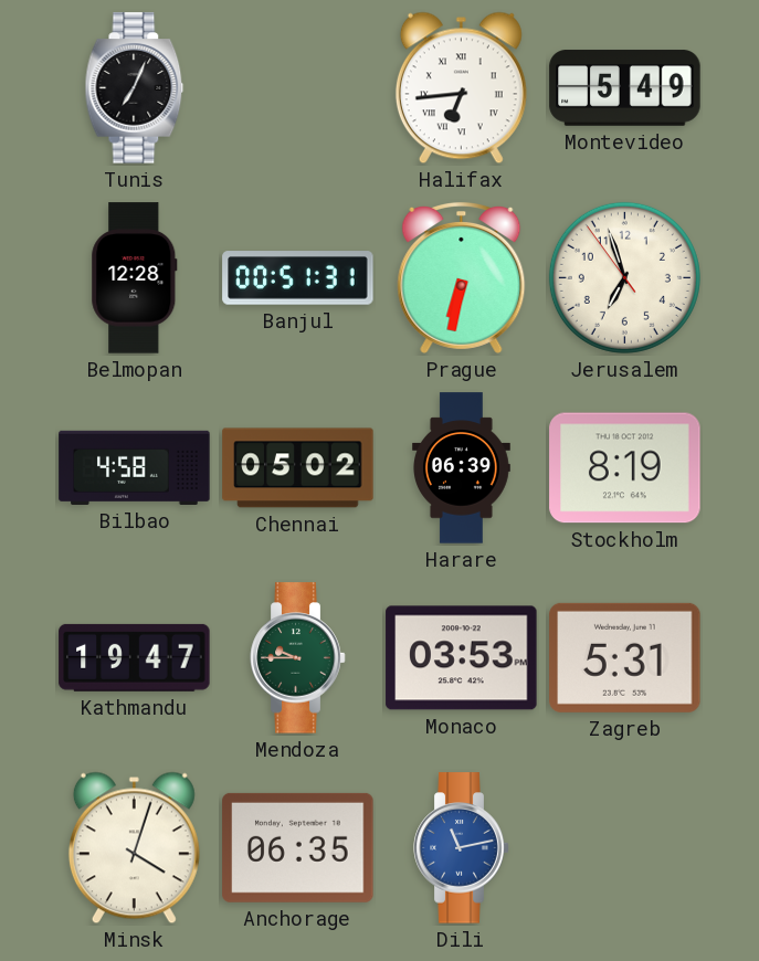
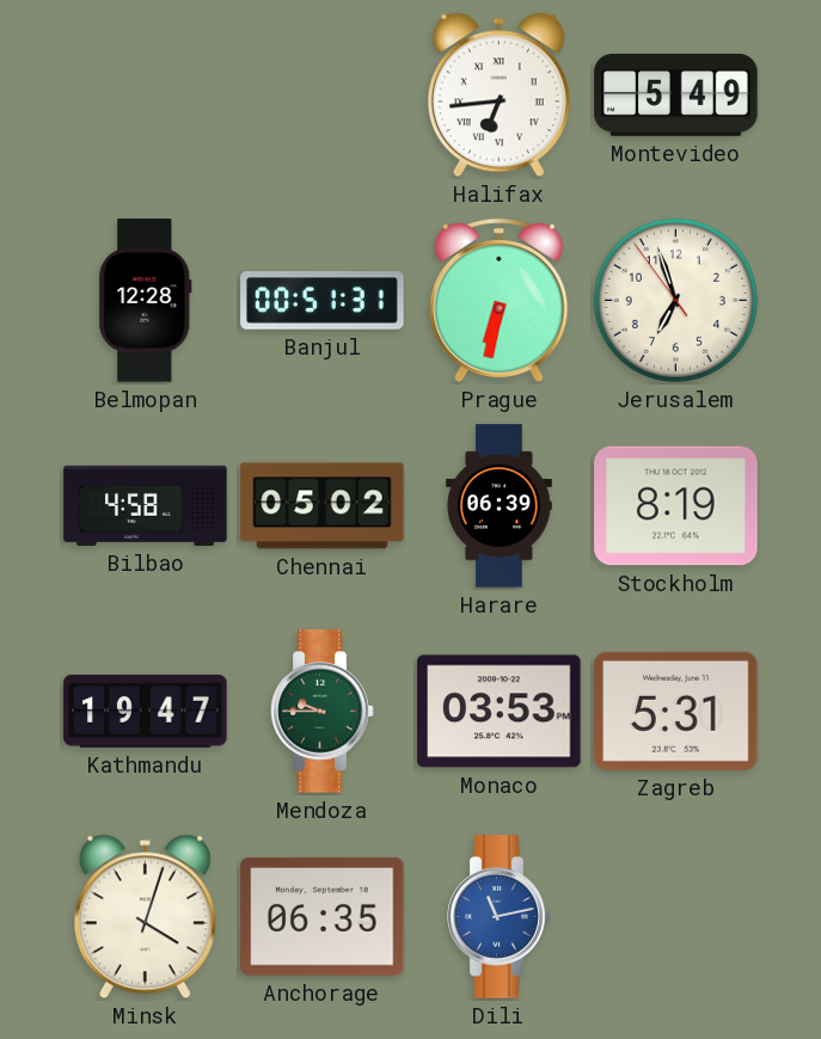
Tunis: 7:04 -> none
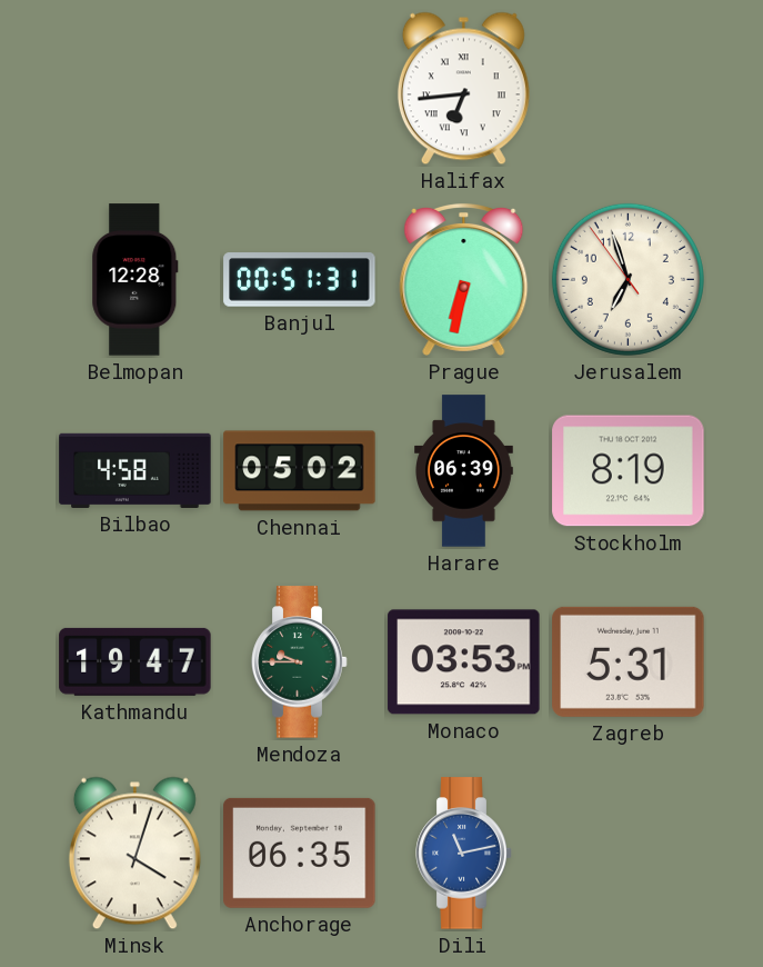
Montevideo: 5:49 -> none
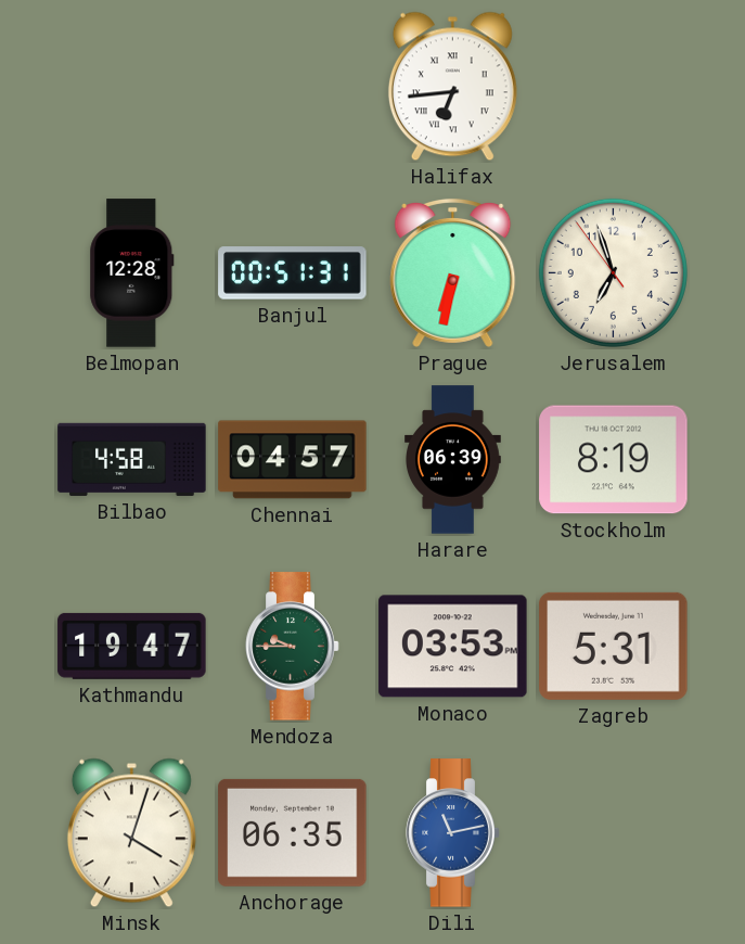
Chennai: 05:02 -> 04:57
